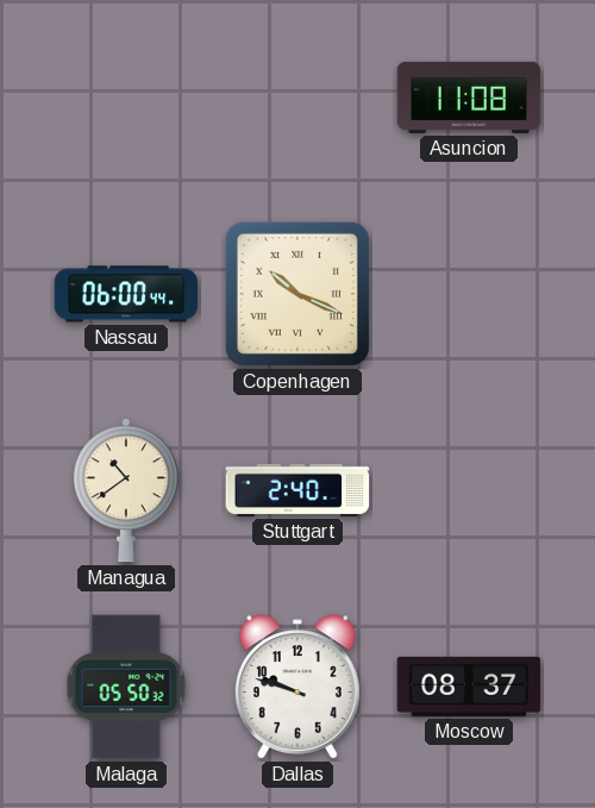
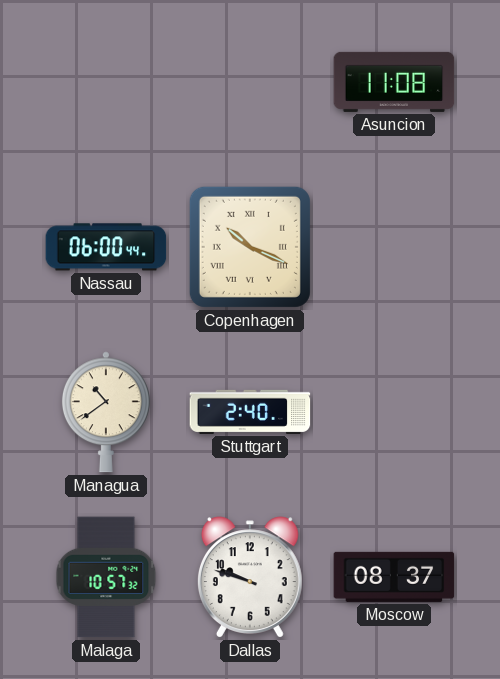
Malaga: 05:50 -> 10:57
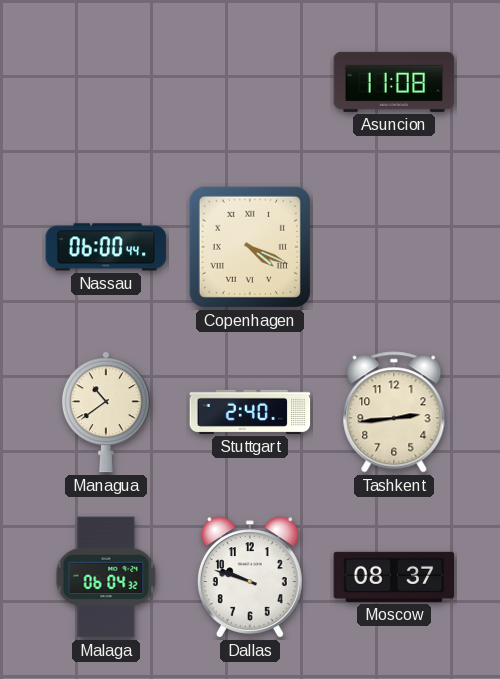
Copenhagen: 10:19 -> 4:19
Tashkent: none -> 2:44
Malaga: 10:57 -> 06:04
